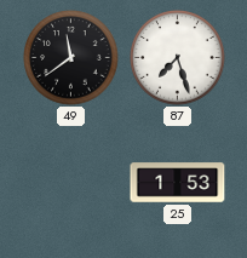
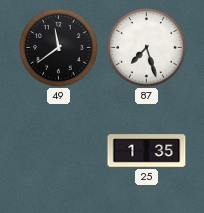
25: 1:53 -> 1:35
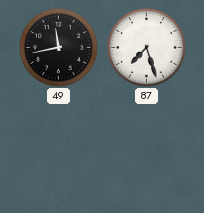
49: 11:39 -> 11:43
25: 1:35 -> none
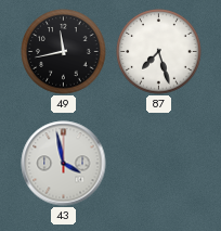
43: none -> 3:58
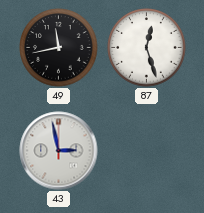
87: 7:27 -> 12:27
43: 3:58 -> 2:58
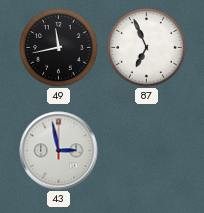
87: 12:27 -> 6:56
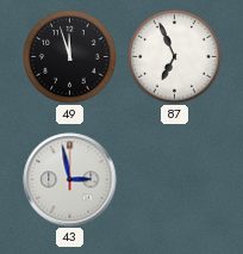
49: 11:43 -> 11:57
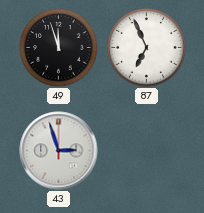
43: 2:58 -> 2:57
